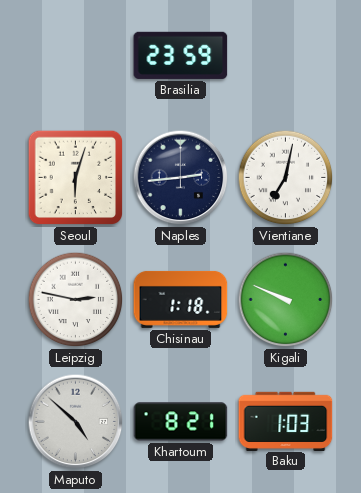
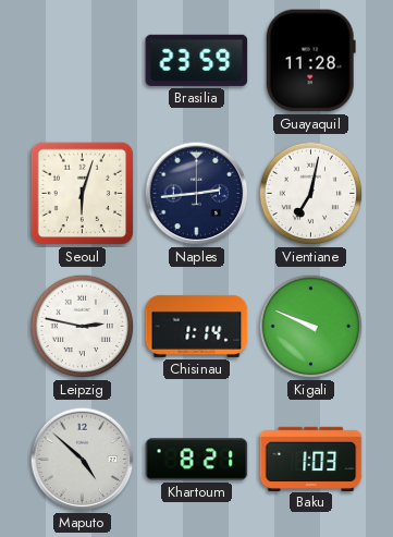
Guayaquil: none -> 11:28
Chisinau: 1:18 -> 1:14
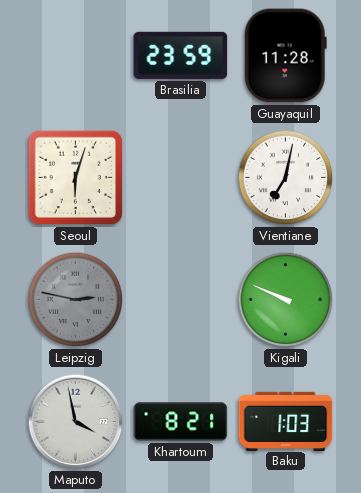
Naples: 2:44 -> none
Leipzig dial: white -> grey
Chisinau: 1:14 -> none
Maputo: 4:52 -> 3:58
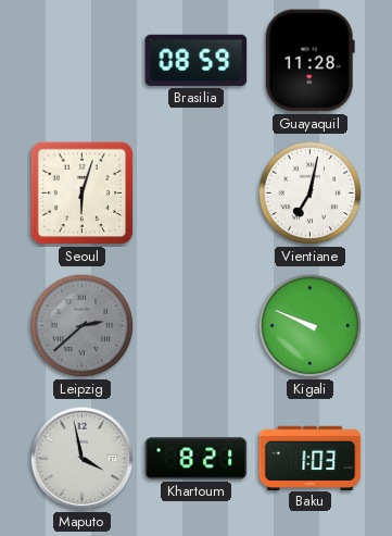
Brasilia: 23:59 -> 08:59
Leipzig: 2:47 -> 2:38
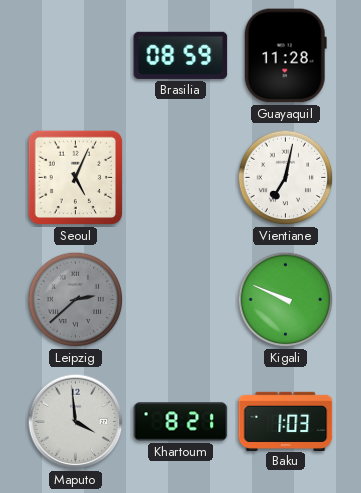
Seoul: 6:03 -> 5:04
Maputo: 3:58 -> 3:59
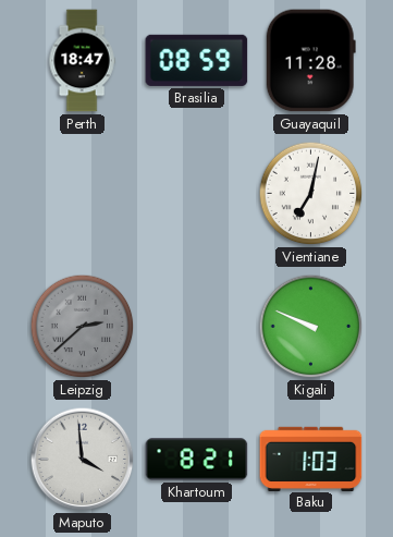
Perth: none -> 18:47
Seoul: 5:04 -> none
